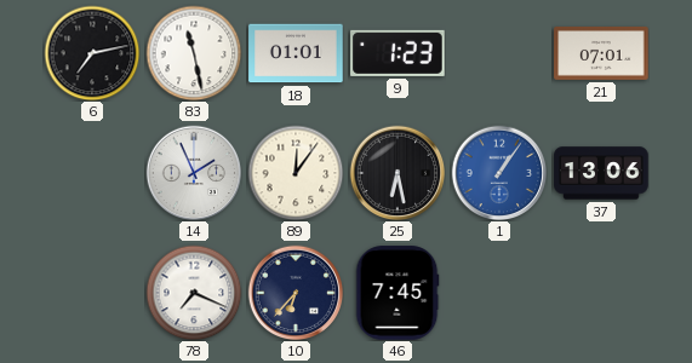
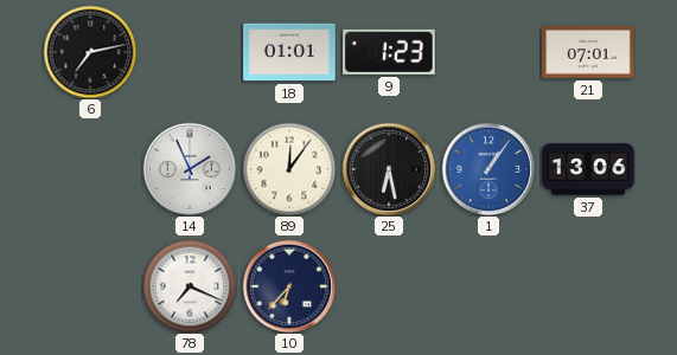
83: 11:28 -> none
46: 7:45 -> none
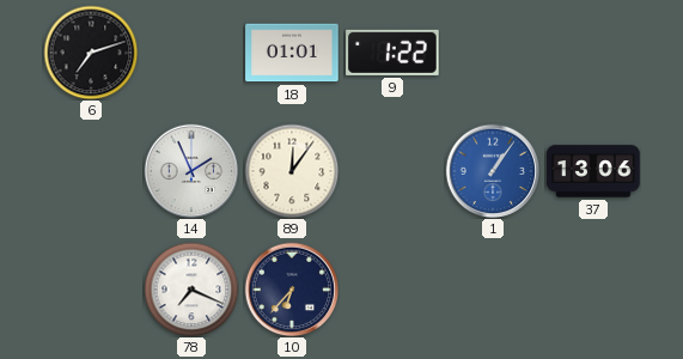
6: 7:13 -> 7:12
9: 1:23 -> 1:22
21: 07:01 -> none
25: 6:28 -> none
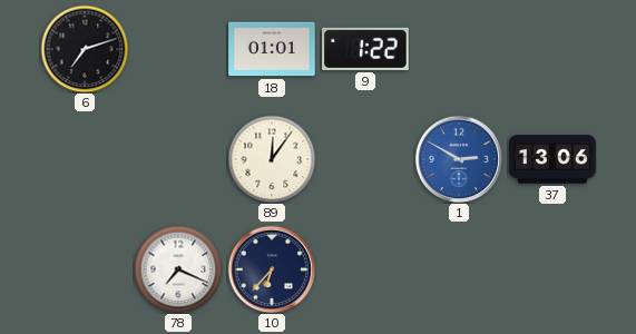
14: 1:56 -> none
1: 1:06 -> 2:50
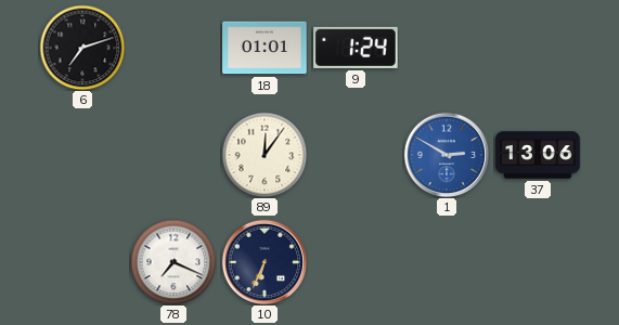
9: 1:22 -> 1:24
10: 6:37 -> 6:34
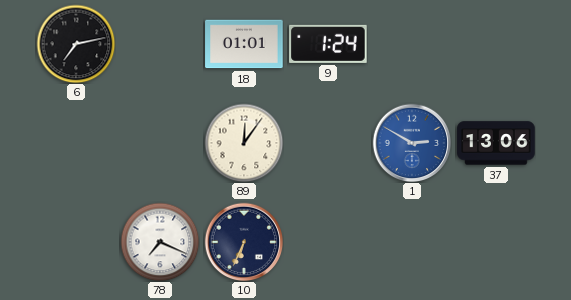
6: 7:12 -> 7:13
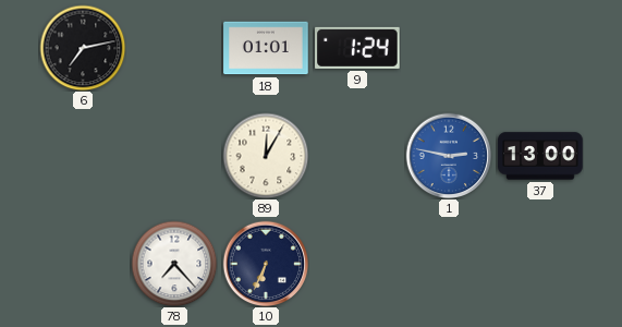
89: 12:06 -> 12:05
1: 2:50 -> 2:47
37: 13:06 -> 13:00
78: 7:19 -> 7:23
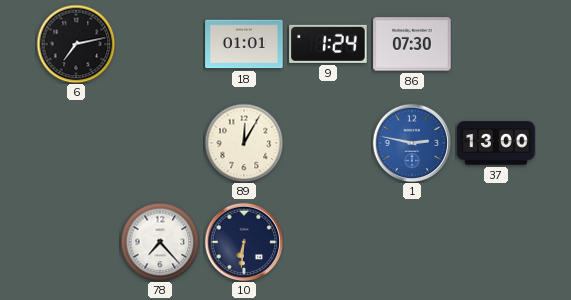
86: none -> 07:30
10: 6:34 -> 6:31
